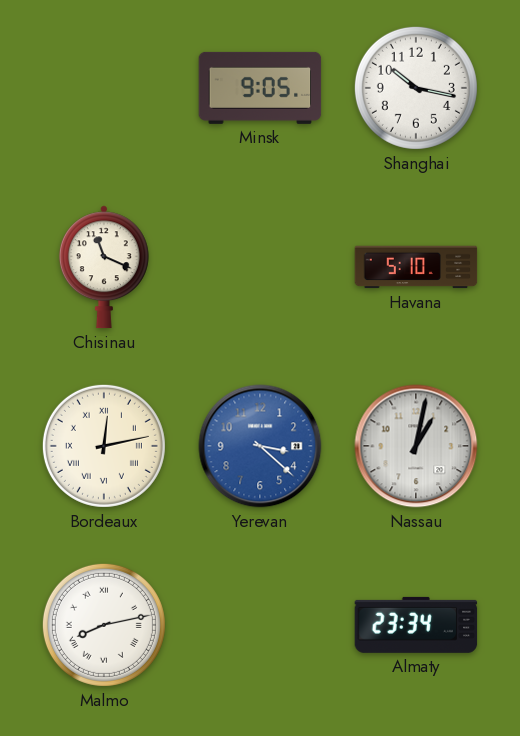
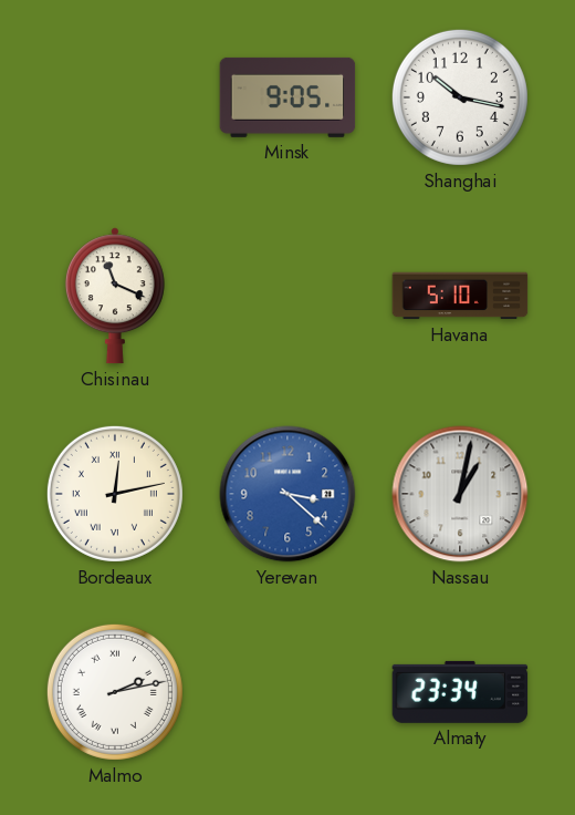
Malmo: 8:13 -> 2:13
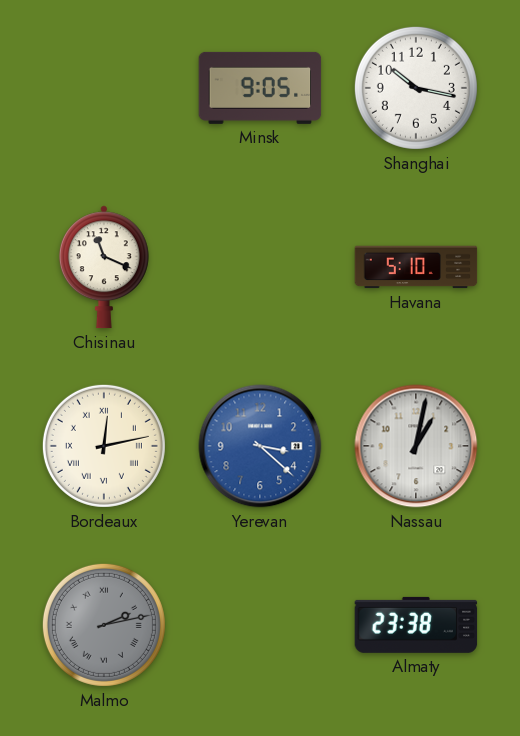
Malmo dial: white -> grey
Almaty: 23:34 -> 23:38
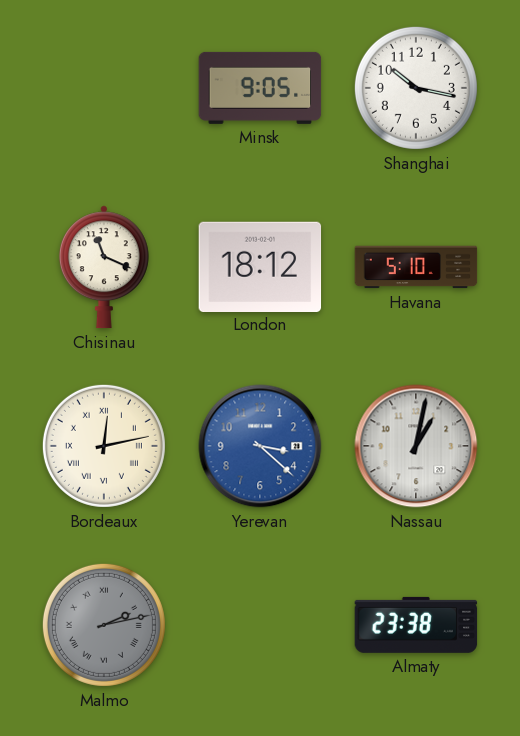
London: none -> 18:12
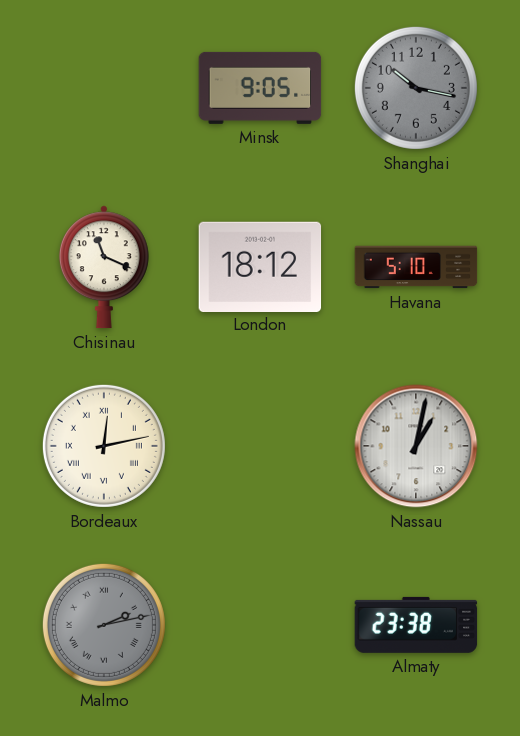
Shanghai dial: white -> grey
Yerevan: 3:22 -> none
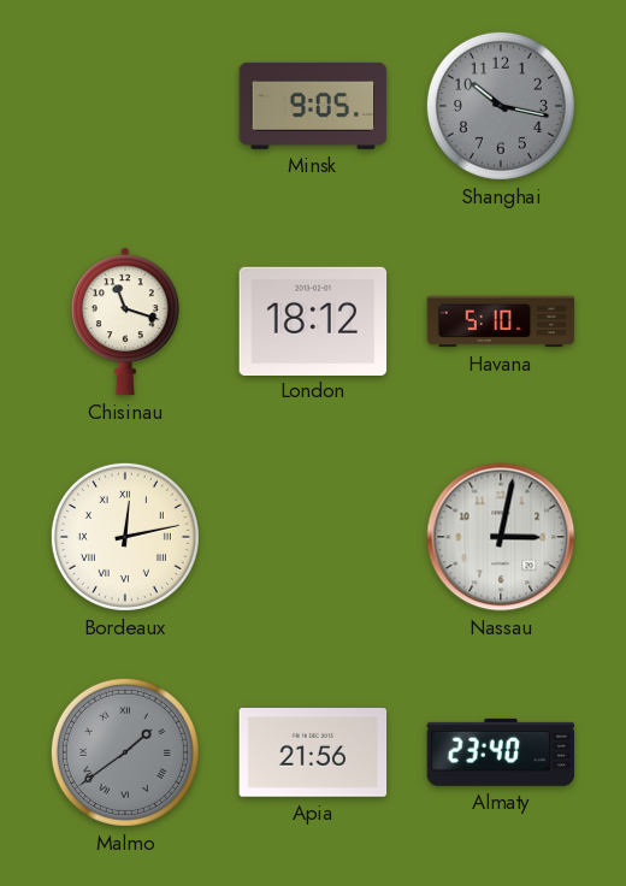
Chisinau: 11:19 -> 11:18
Nassau: 1:02 -> 3:02
Malmo: 2:13 -> 1:39
Apia: none -> 21:56
Almaty: 23:38 -> 23:40
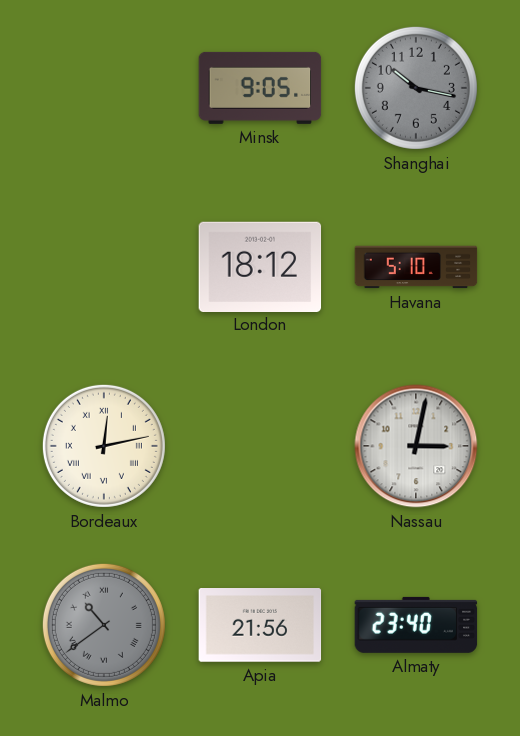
Chisinau: 11:18 -> none
Malmo: 1:39 -> 10:39
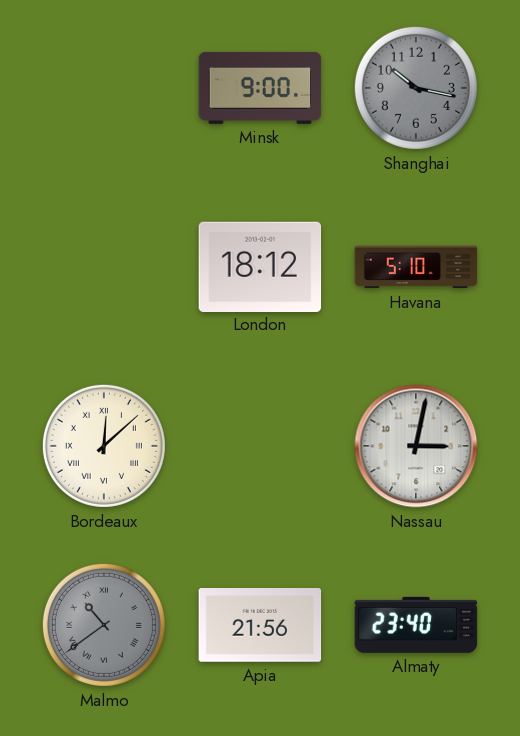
Minsk: 9:05 -> 9:00
Bordeaux: 12:13 -> 12:08
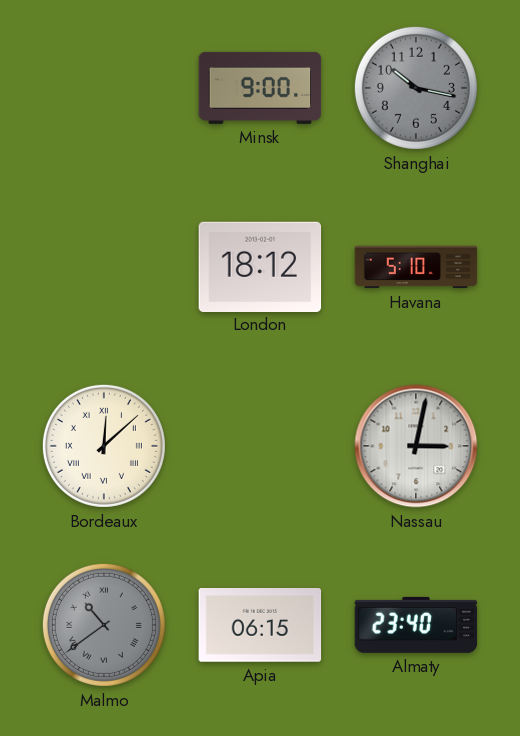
Apia: 21:56 -> 06:15
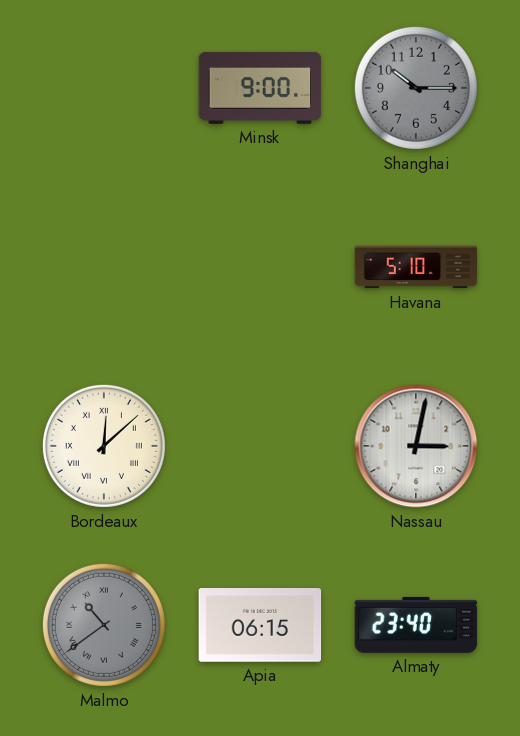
Shanghai: 10:17 -> 10:15
London: 18:12 -> none
